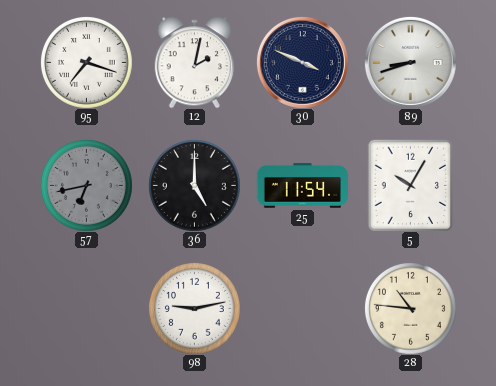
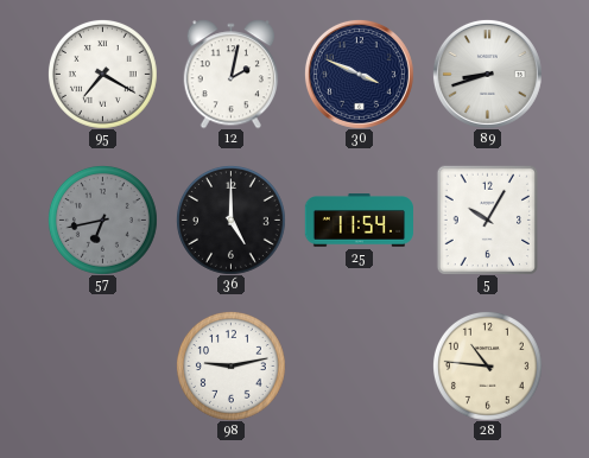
95: 7:18 -> 7:20
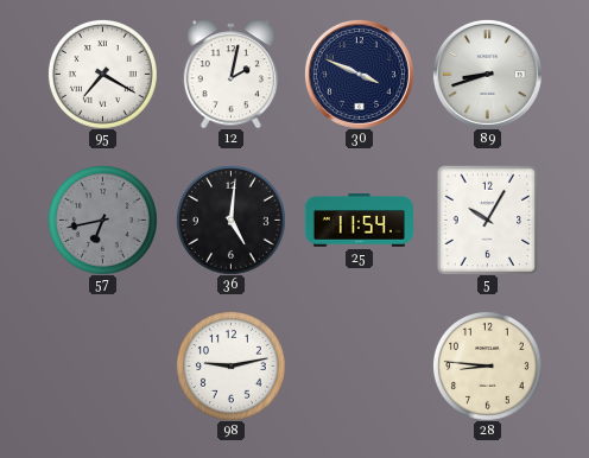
36: 5:00 -> 5:01
28: 10:46 -> 8:46
